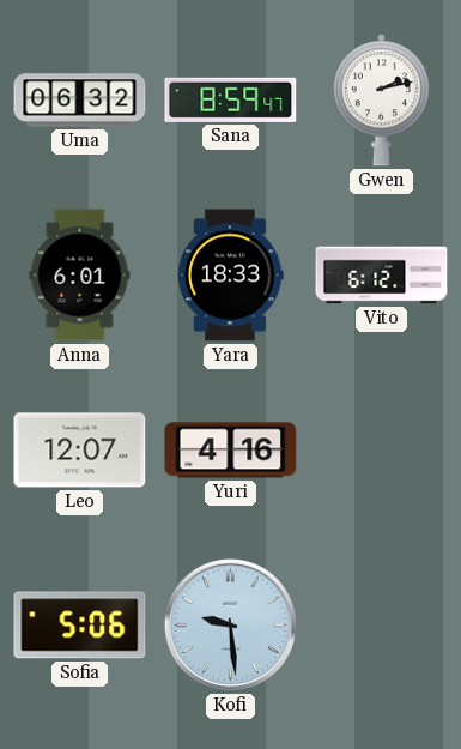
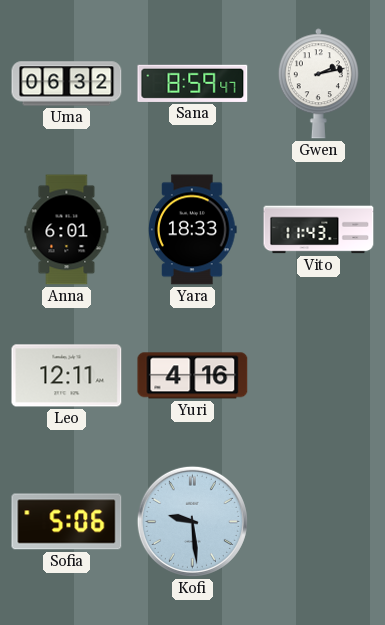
Vito: 6:12 -> 11:43
Leo: 12:07 -> 12:11
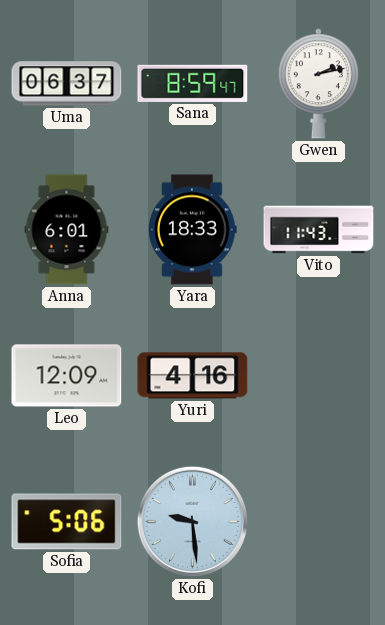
Uma: 06:32 -> 06:37
Leo: 12:11 -> 12:09
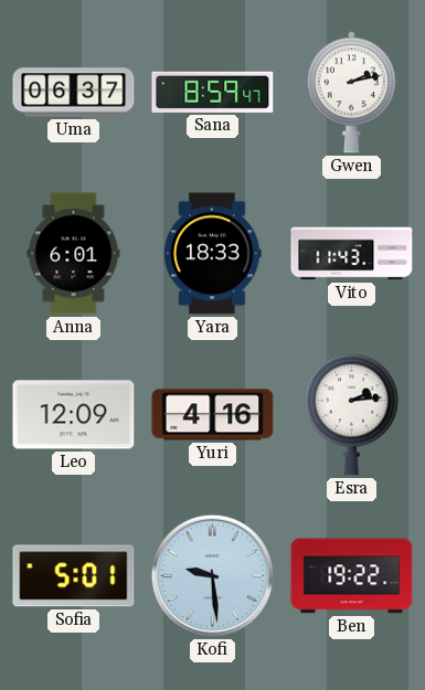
Esra: none -> 2:14
Sofia: 5:06 -> 5:01
Ben: none -> 19:22
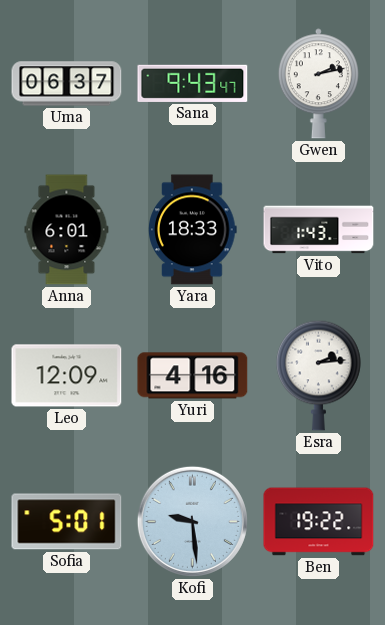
Sana: 8:59 -> 9:43
Vito: 11:43 -> 1:43
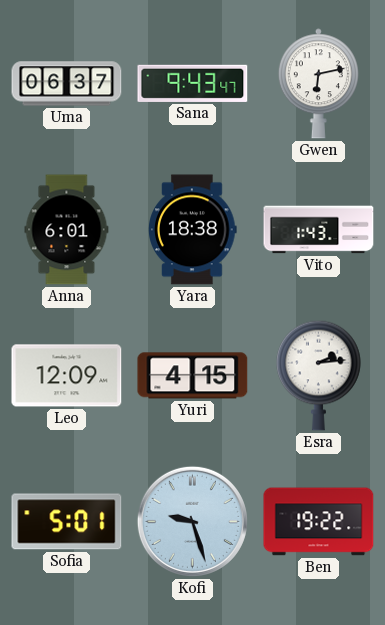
Gwen: 2:13 -> 6:13
Yara: 18:33 -> 18:38
Yuri: 4:16 -> 4:15
Kofi: 9:29 -> 9:27
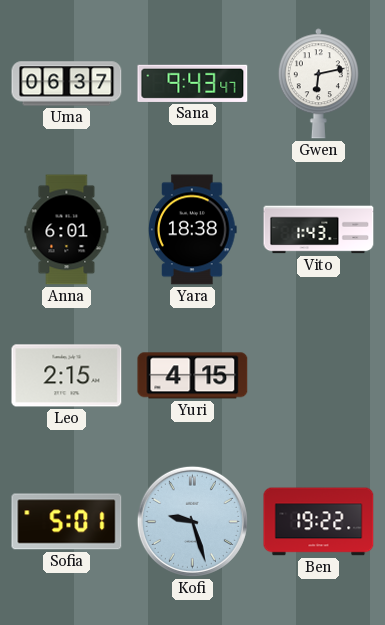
Leo: 12:09 -> 2:15
Esra: 2:14 -> none
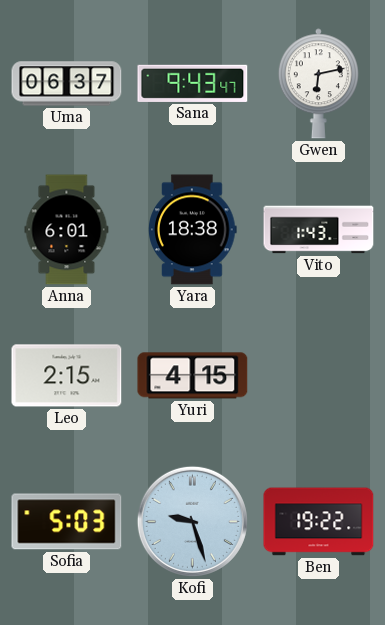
Sofia: 5:01 -> 5:03
